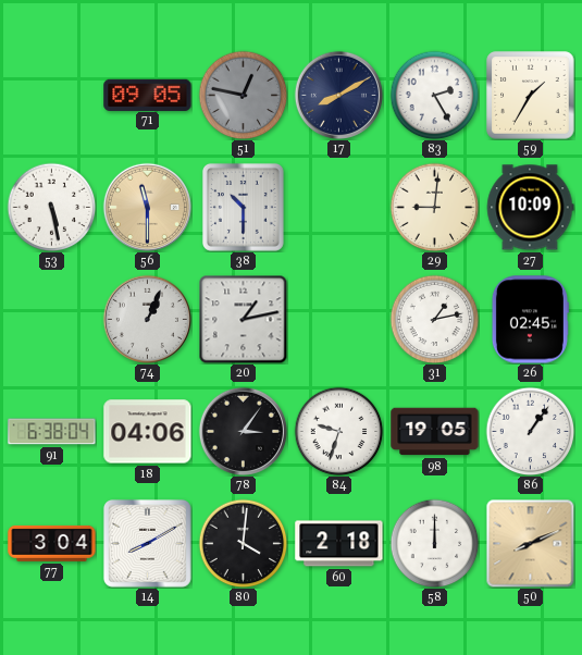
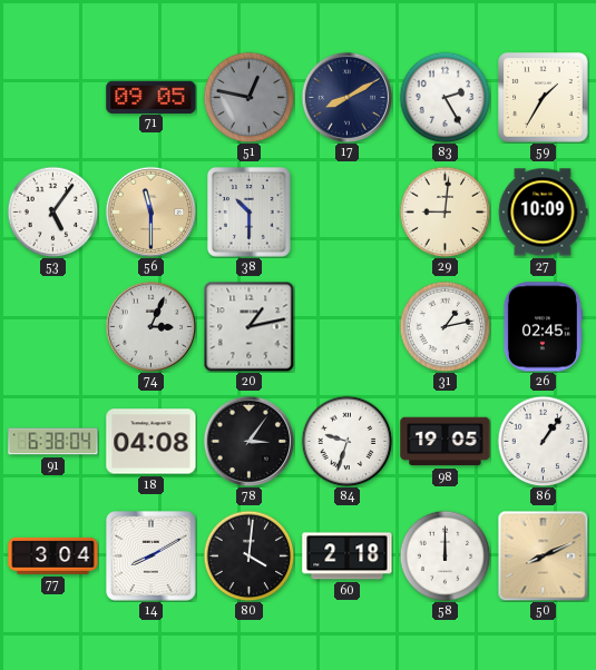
53: 5:28 -> 5:06
74: 1:04 -> 3:04
18: 04:06 -> 04:08
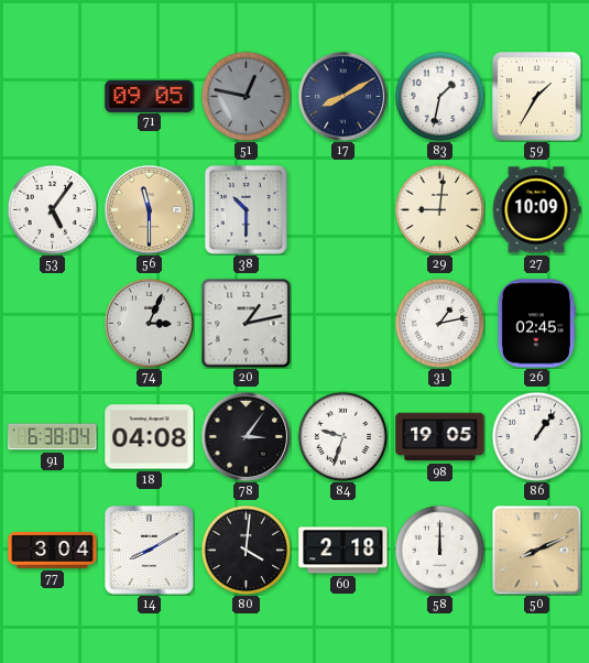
83: 2:25 -> 1:32
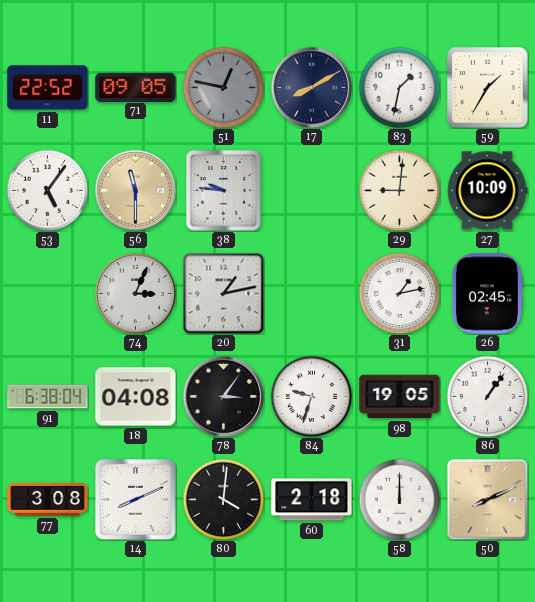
11: none -> 22:52
38: 10:30 -> 9:46
77: 3:04 -> 3:08
14: 8:10 -> 8:11
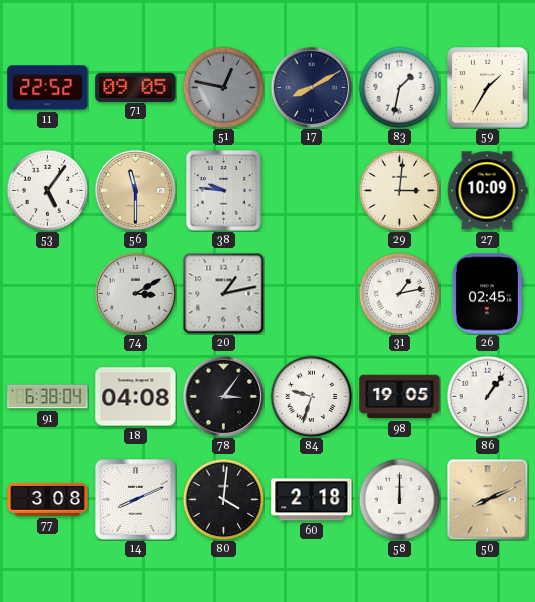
29: 9:01 -> 3:01
74: 3:04 -> 3:10
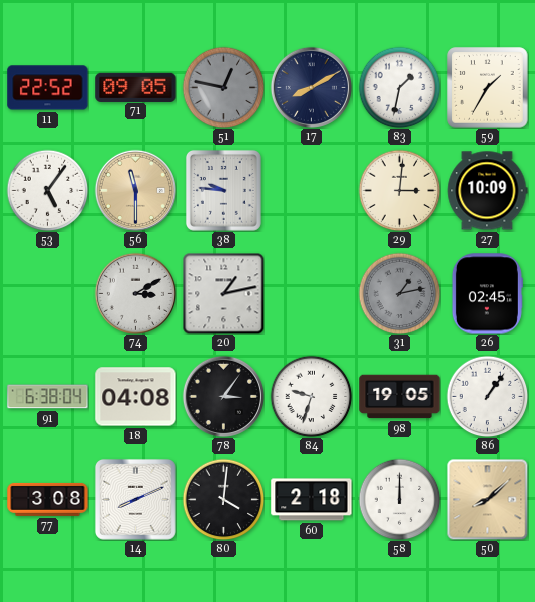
31 dial: white -> grey
50: 8:11 -> 8:08
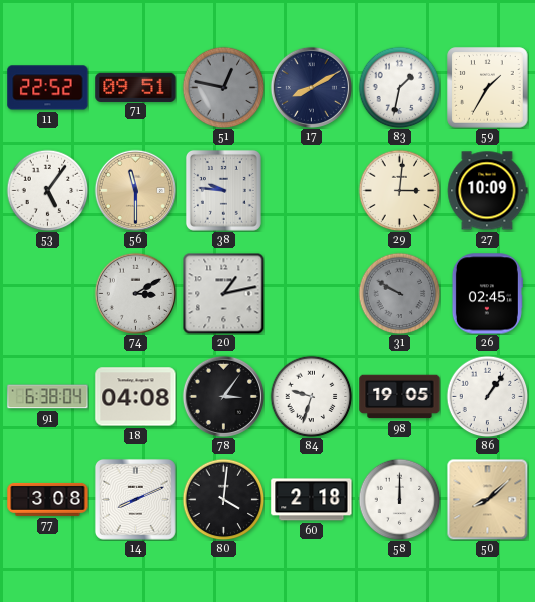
71: 09:05 -> 09:51
31: 1:13 -> 9:50
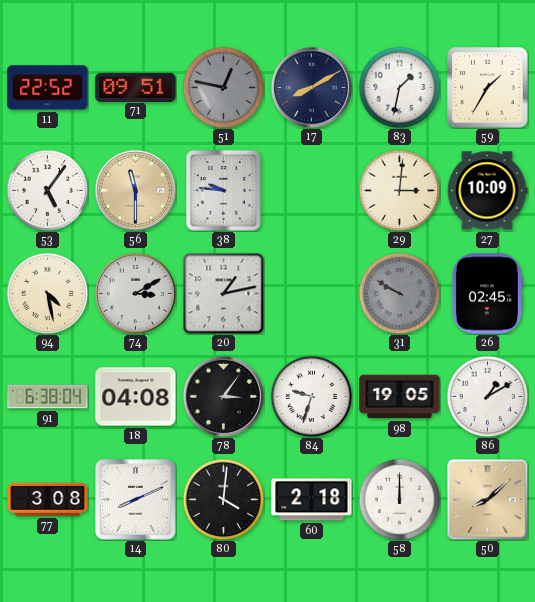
94: none -> 4:28
86: 1:06 -> 1:10
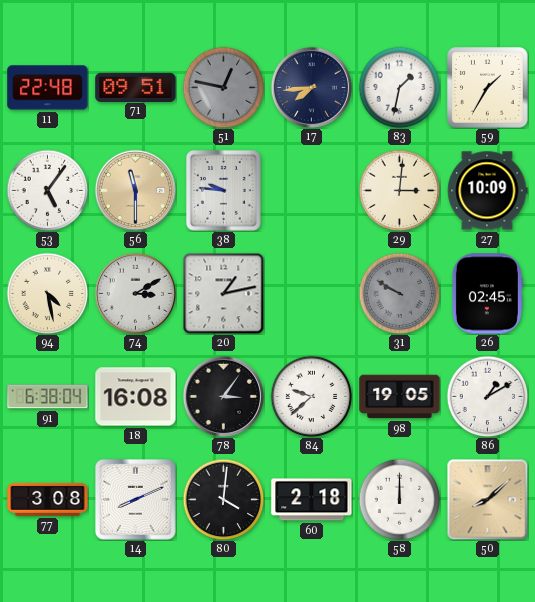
11: 22:52 -> 22:48
17: 8:10 -> 7:44
18: 04:08 -> 16:08
84: 9:33 -> 9:38
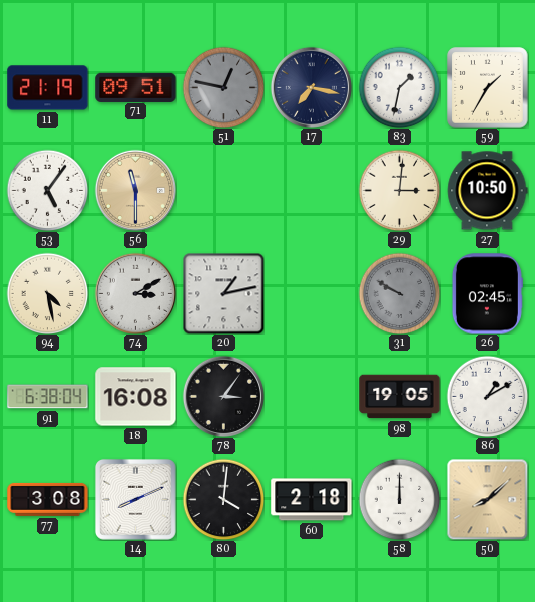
11: 22:48 -> 21:19
17: 7:44 -> 7:17
38: 9:46 -> none
27: 10:09 -> 10:50
84: 9:38 -> none
